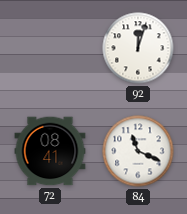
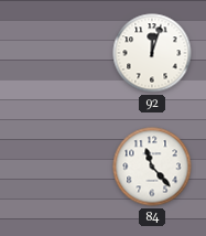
72: 08:41 -> none
84: 11:19 -> 11:23
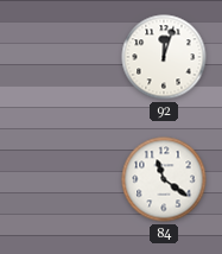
84: 11:23 -> 11:21
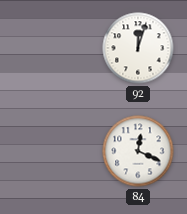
84: 11:21 -> 12:19
